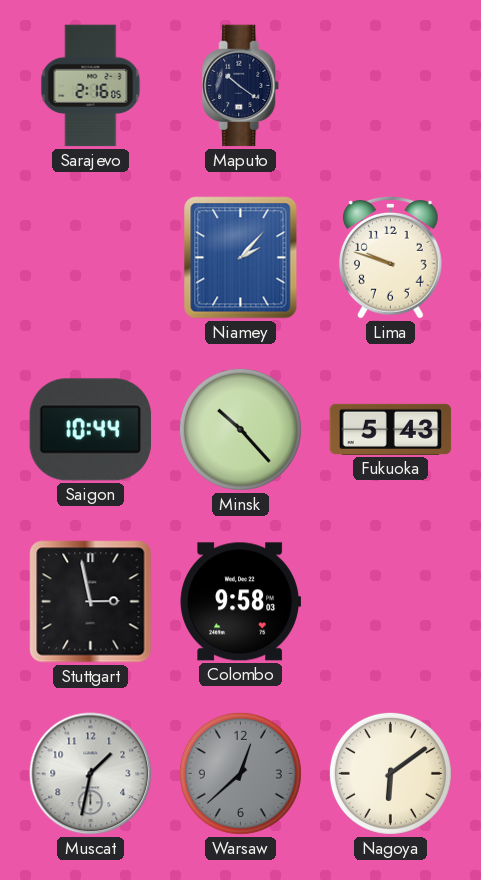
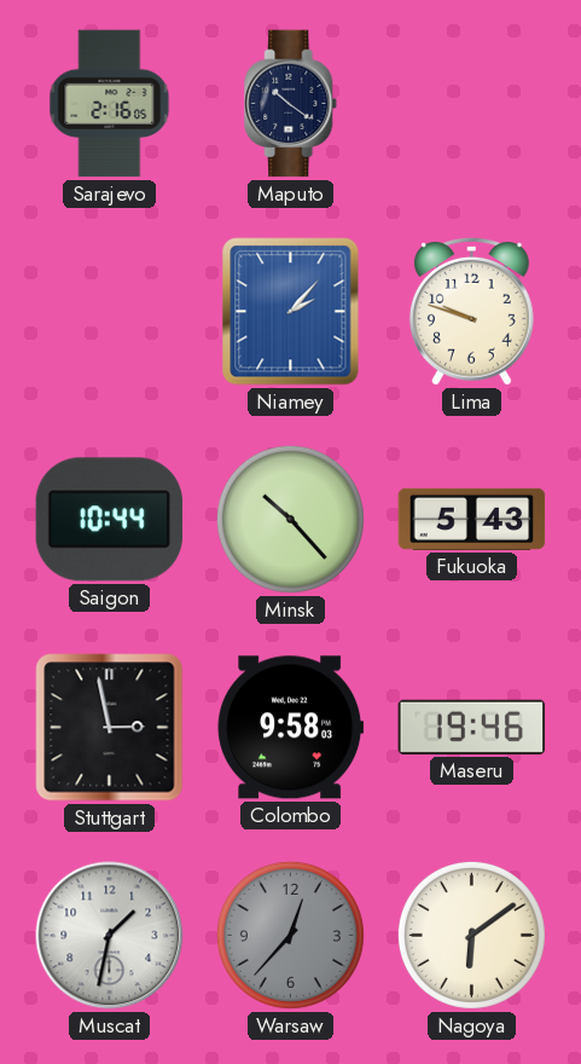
Maseru: none -> 19:46
Warsaw: 12:38 -> 12:37
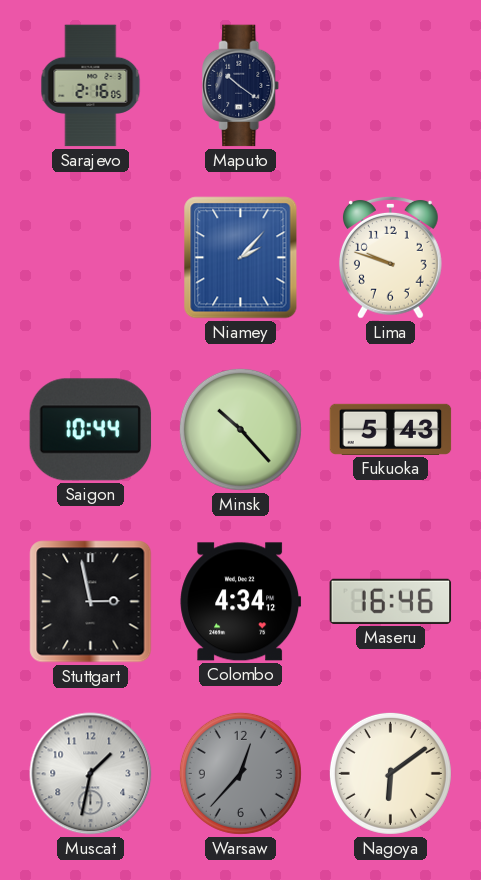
Colombo: 9:58 -> 4:34
Maseru: 19:46 -> 16:46
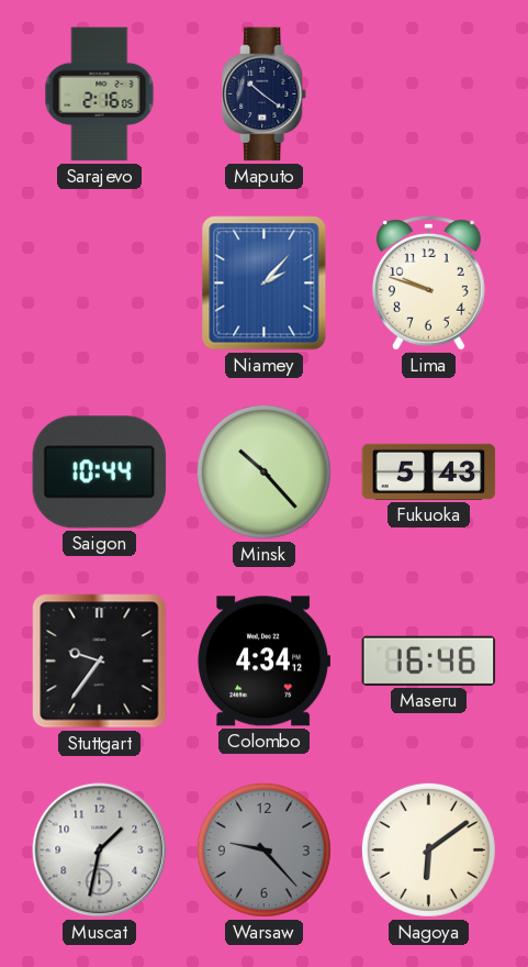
Stuttgart: 2:58 -> 9:36
Warsaw: 12:37 -> 9:23
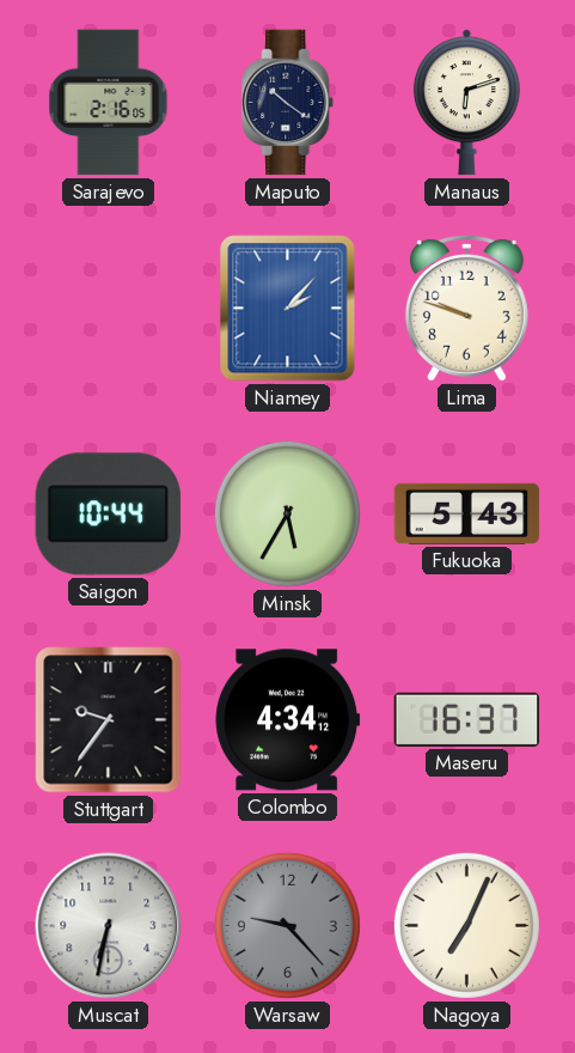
Manaus: none -> 6:12
Minsk: 10:23 -> 5:35
Maseru: 16:46 -> 16:37
Muscat: 1:32 -> 6:32
Nagoya: 6:09 -> 7:04
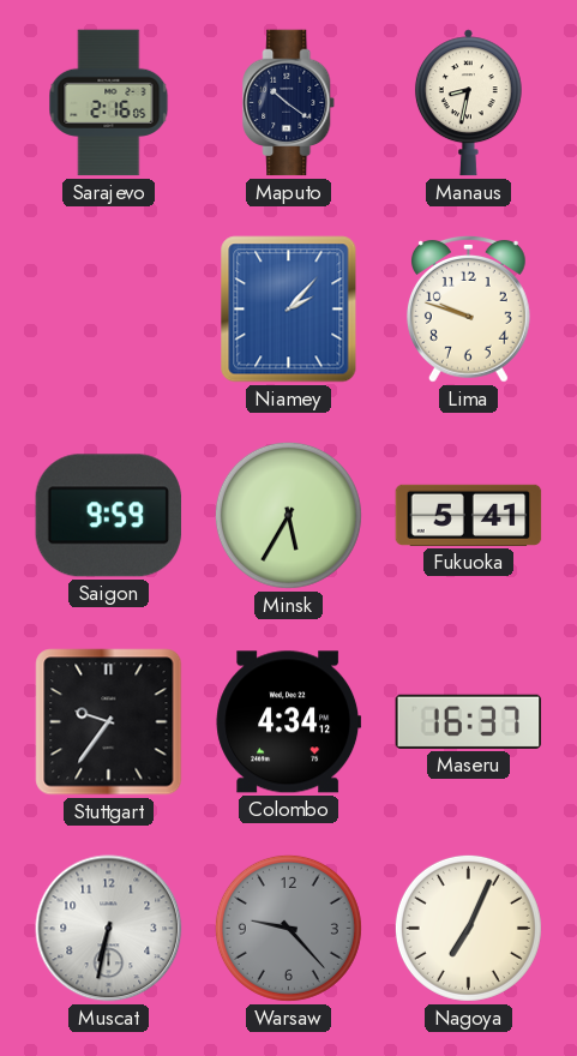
Manaus: 6:12 -> 8:32
Saigon: 10:44 -> 9:59
Fukuoka: 5:43 -> 5:41
